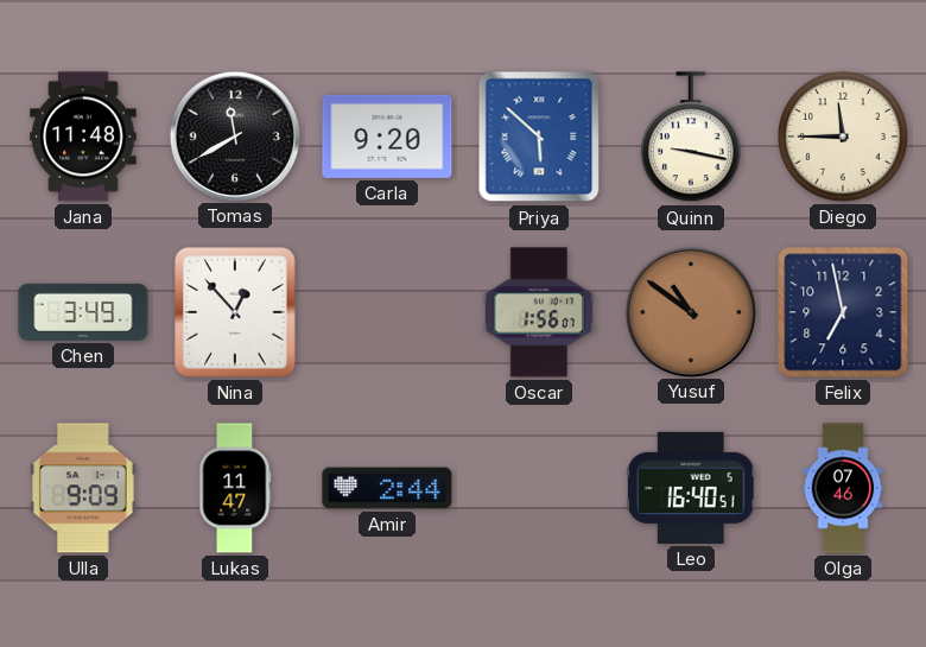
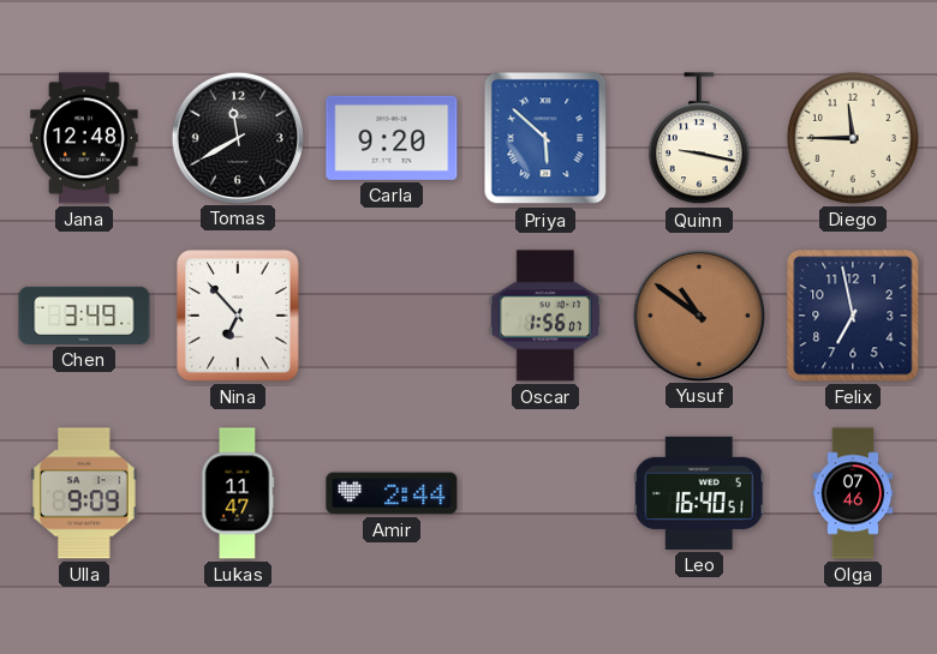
Jana: 11:48 -> 12:48
Nina: 12:53 -> 6:53
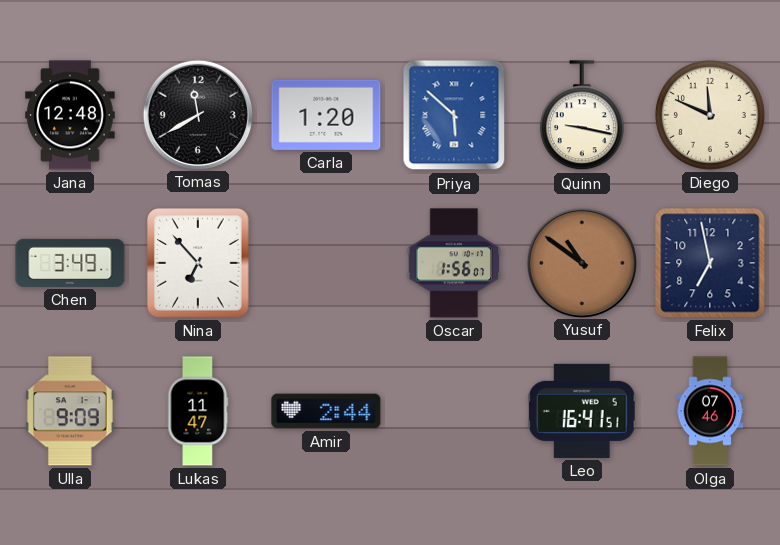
Carla: 9:20 -> 1:20
Diego: 11:45 -> 11:49
Leo: 16:40 -> 16:41
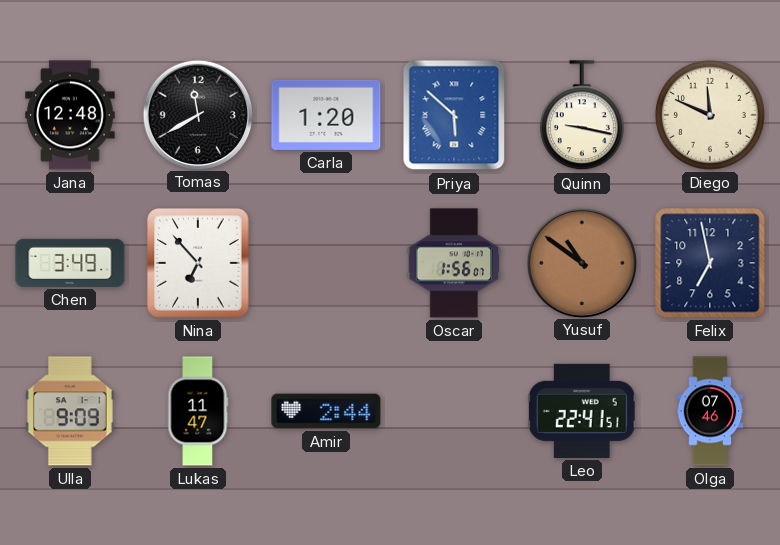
Leo: 16:41 -> 22:41
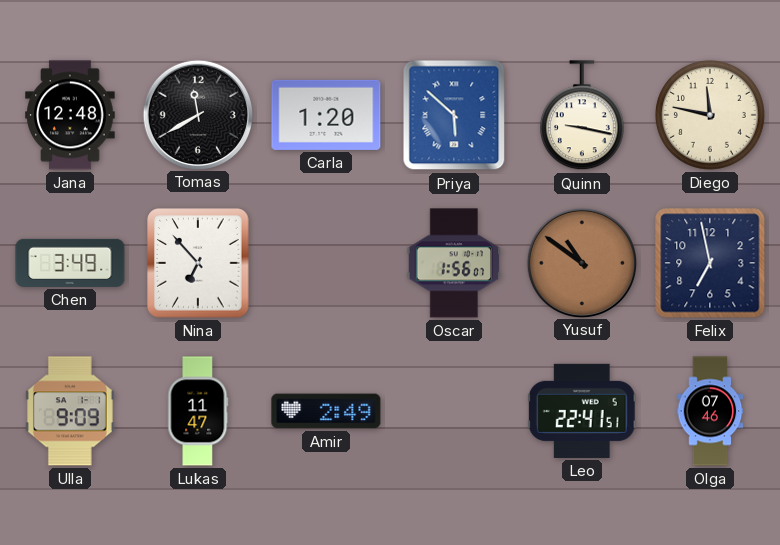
Diego: 11:49 -> 11:47
Amir: 2:44 -> 2:49
